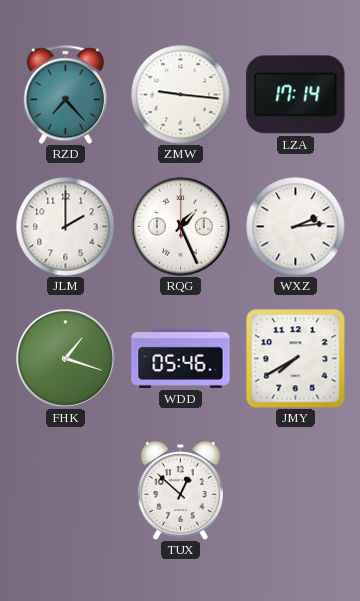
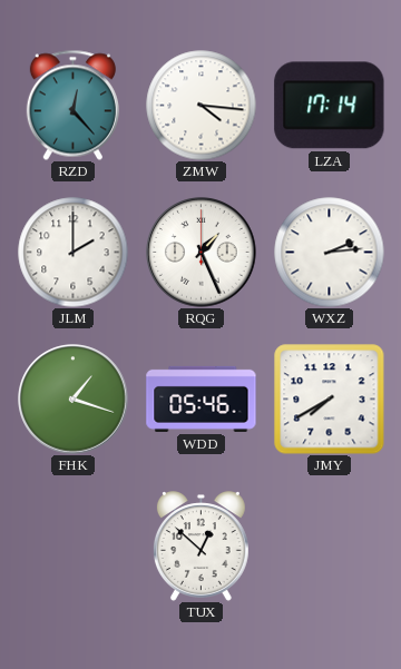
RZD: 7:23 -> 12:23
ZMW: 9:16 -> 4:16
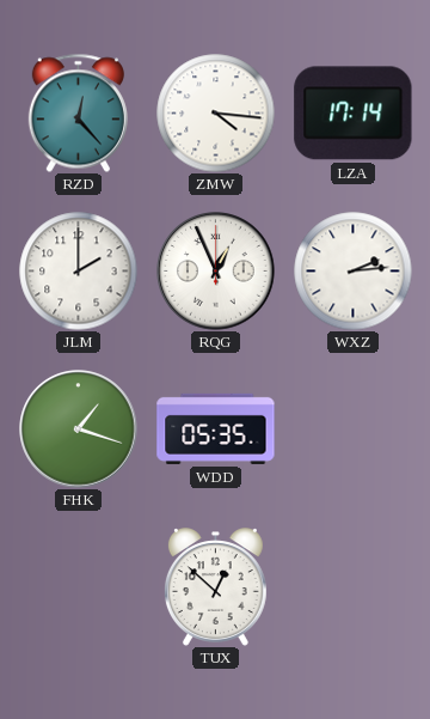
RQG: 1:26 -> 12:56
WDD: 05:46 -> 05:35
JMY: 7:40 -> none
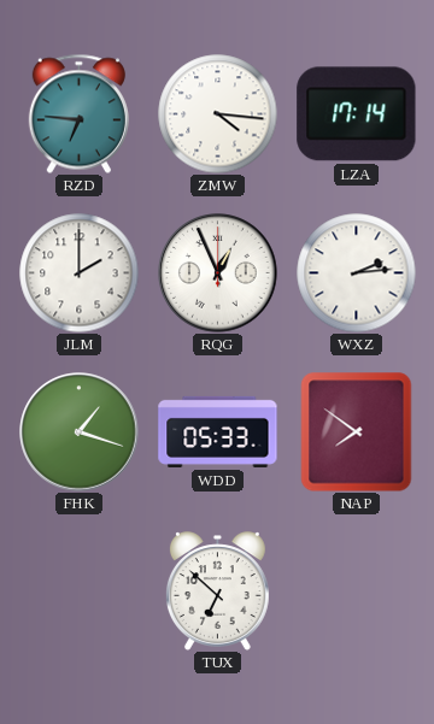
RZD: 12:23 -> 6:46
WDD: 05:35 -> 05:33
NAP: none -> 7:51
TUX: 12:52 -> 6:52
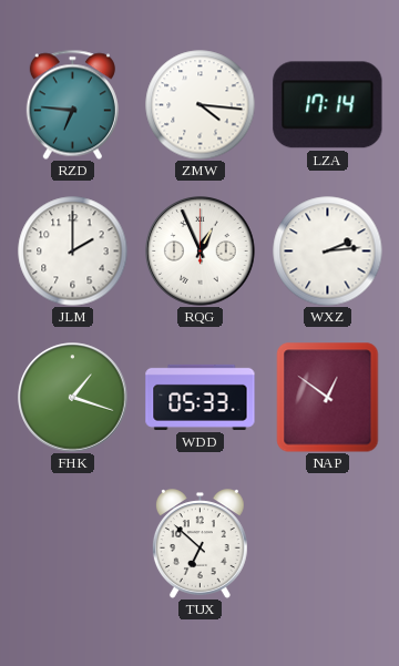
NAP: 7:51 -> 12:51
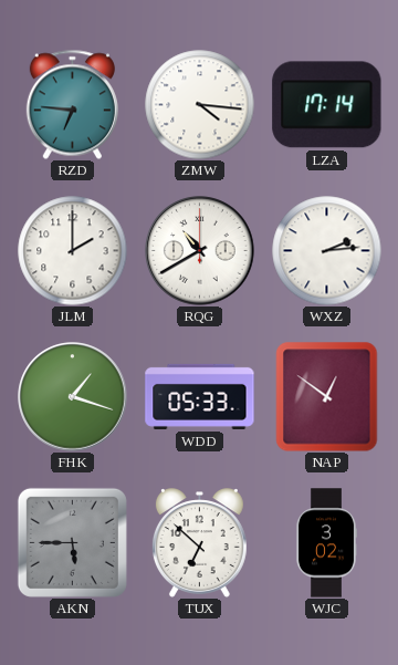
RQG: 12:56 -> 10:40
AKN: none -> 5:45
WJC: none -> 3:02
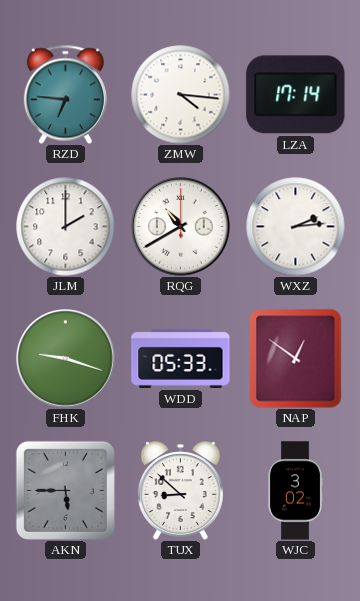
FHK: 1:18 -> 9:18
TUX: 6:52 -> 8:52
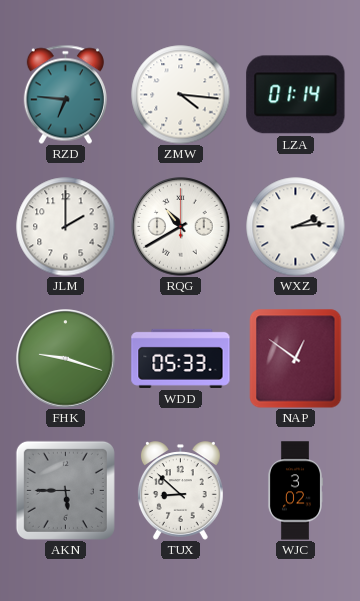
LZA: 17:14 -> 01:14
